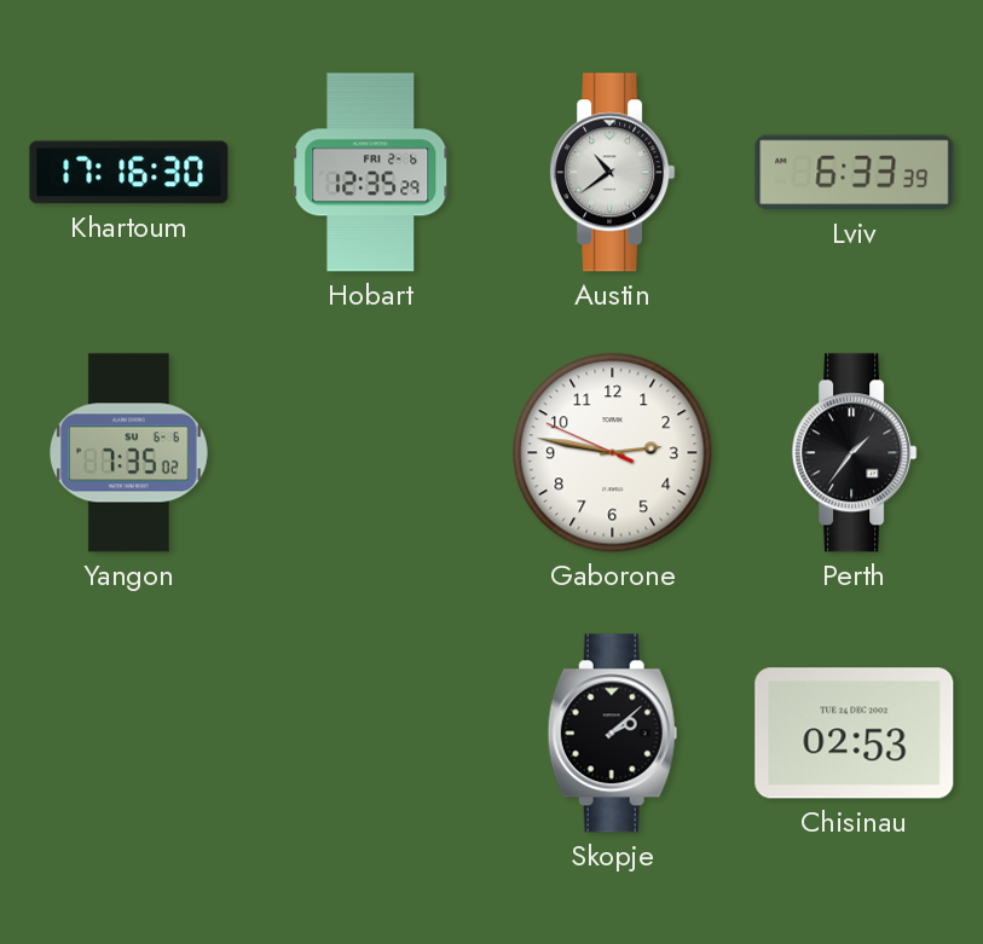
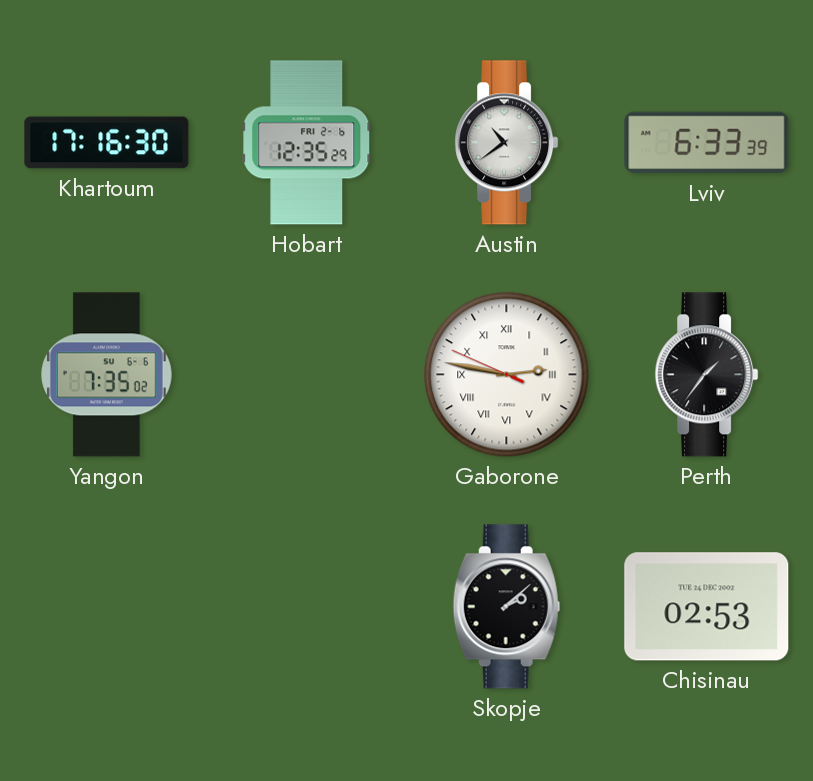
Gaborone numerals: Arabic -> Roman
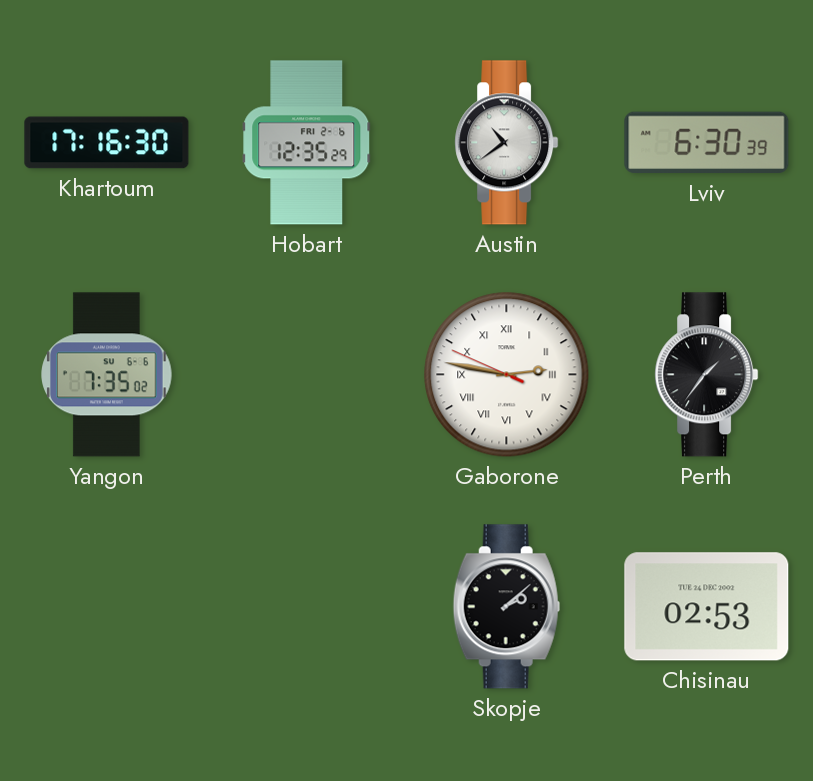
Lviv: 6:33 -> 6:30
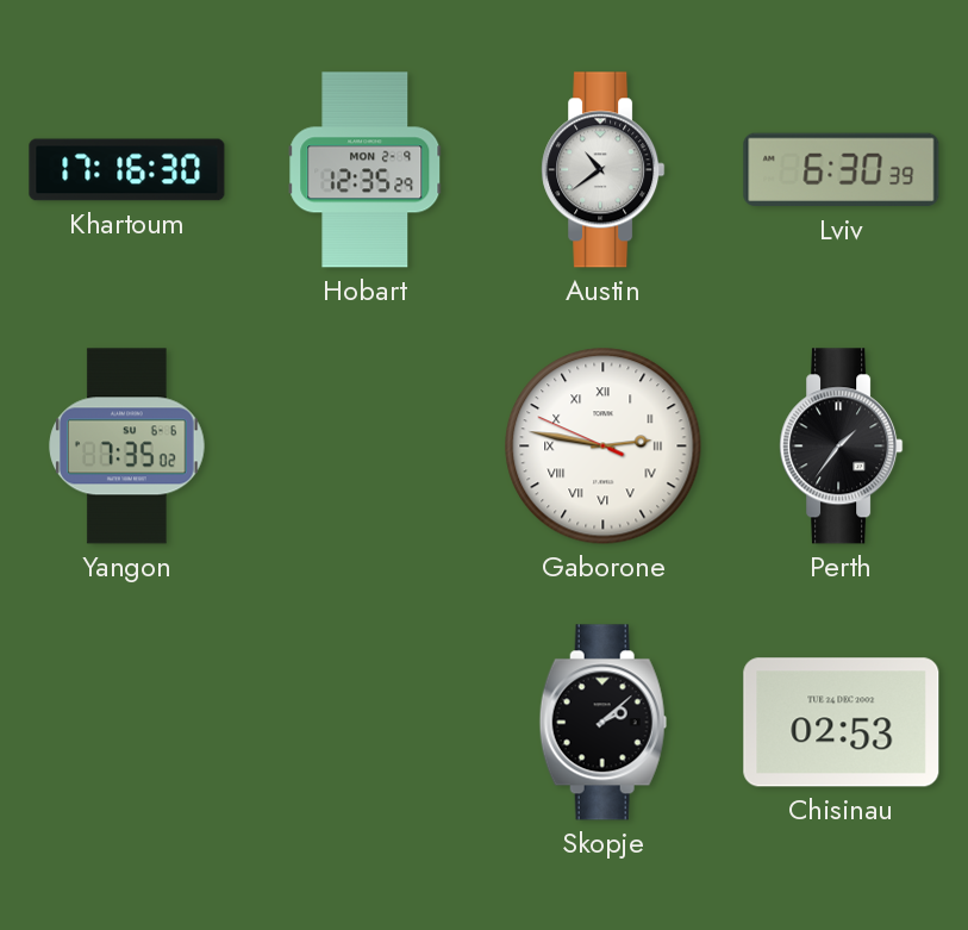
Hobart date: FRI 2-6 -> MON 2-9
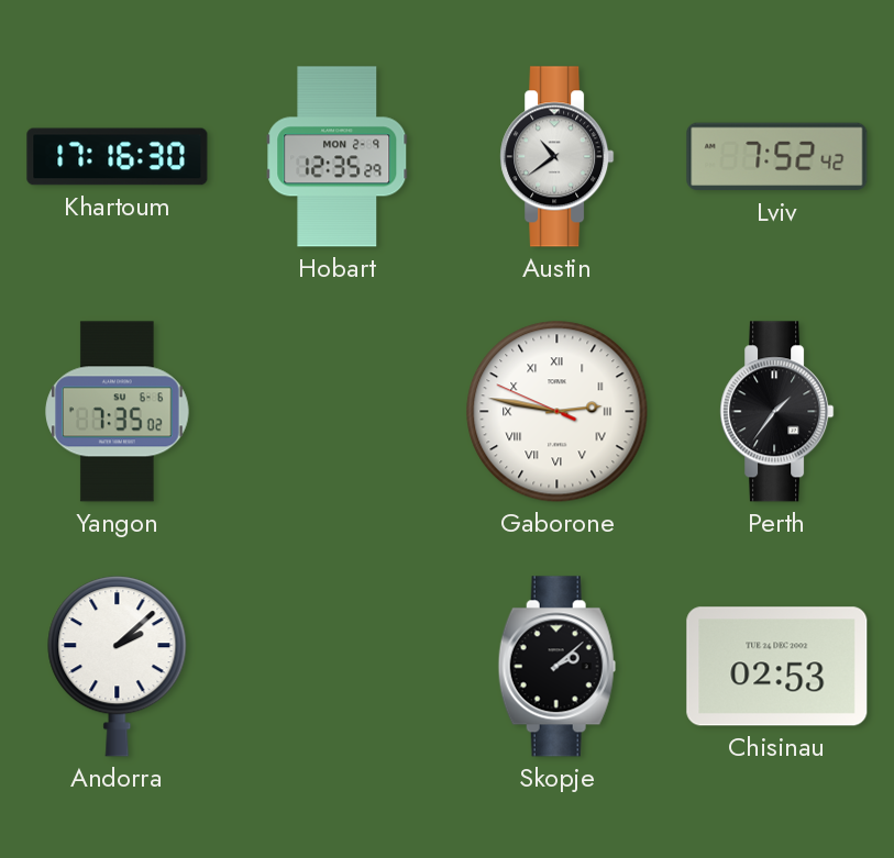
Lviv: 6:30 -> 7:52
Andorra: none -> 2:08
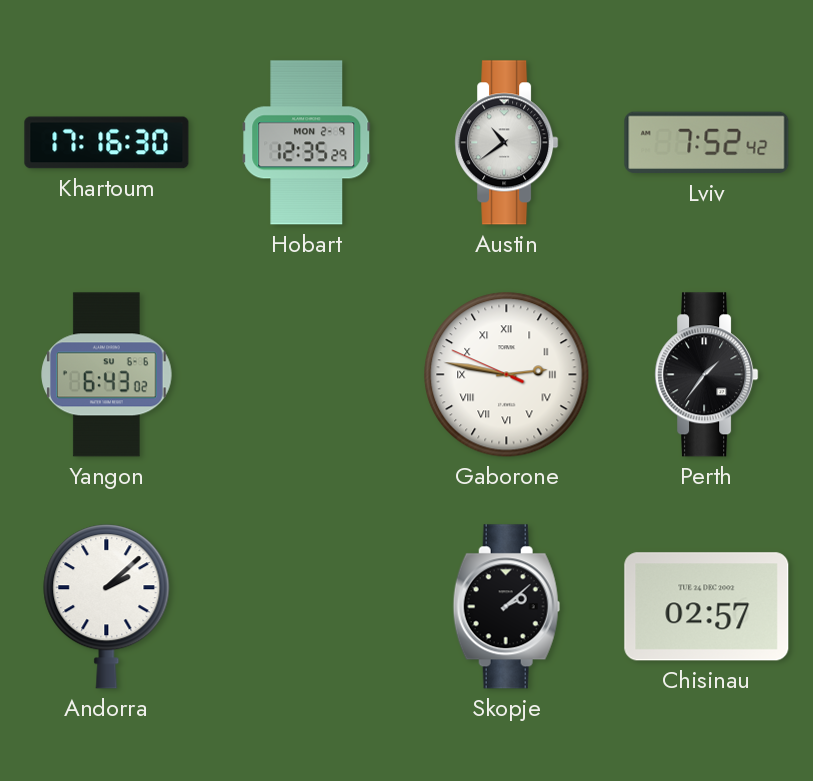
Yangon: 7:35 -> 6:43
Chisinau: 02:53 -> 02:57
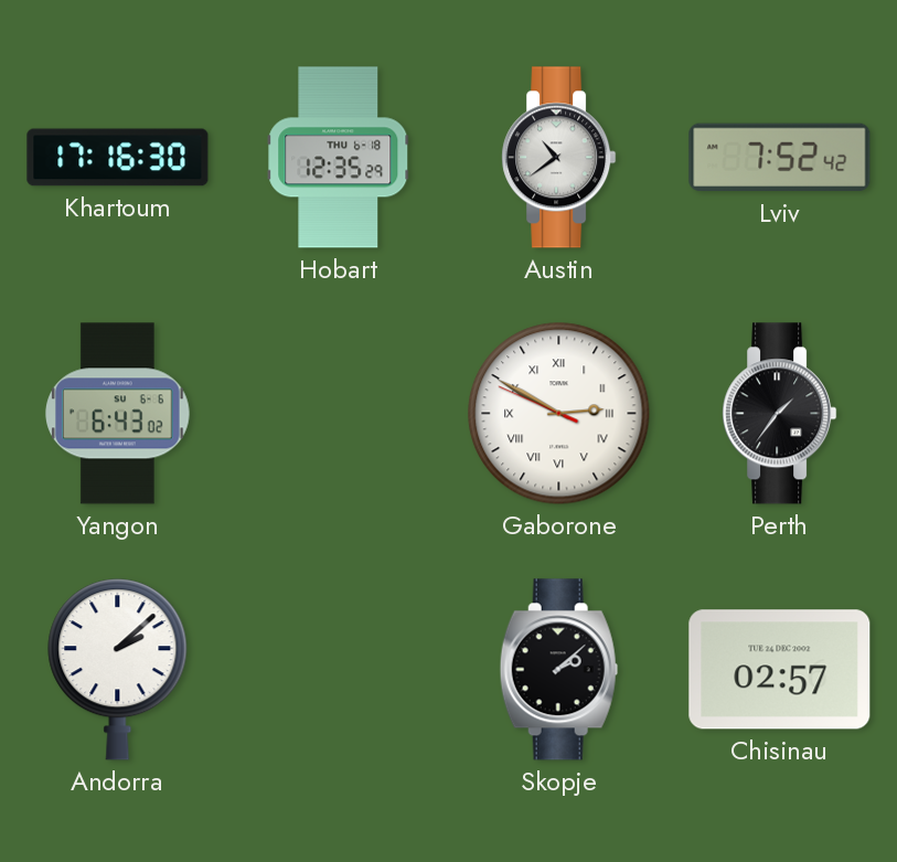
Hobart date: MON 2-9 -> THU 6-18
Gaborone: 2:46 -> 2:49
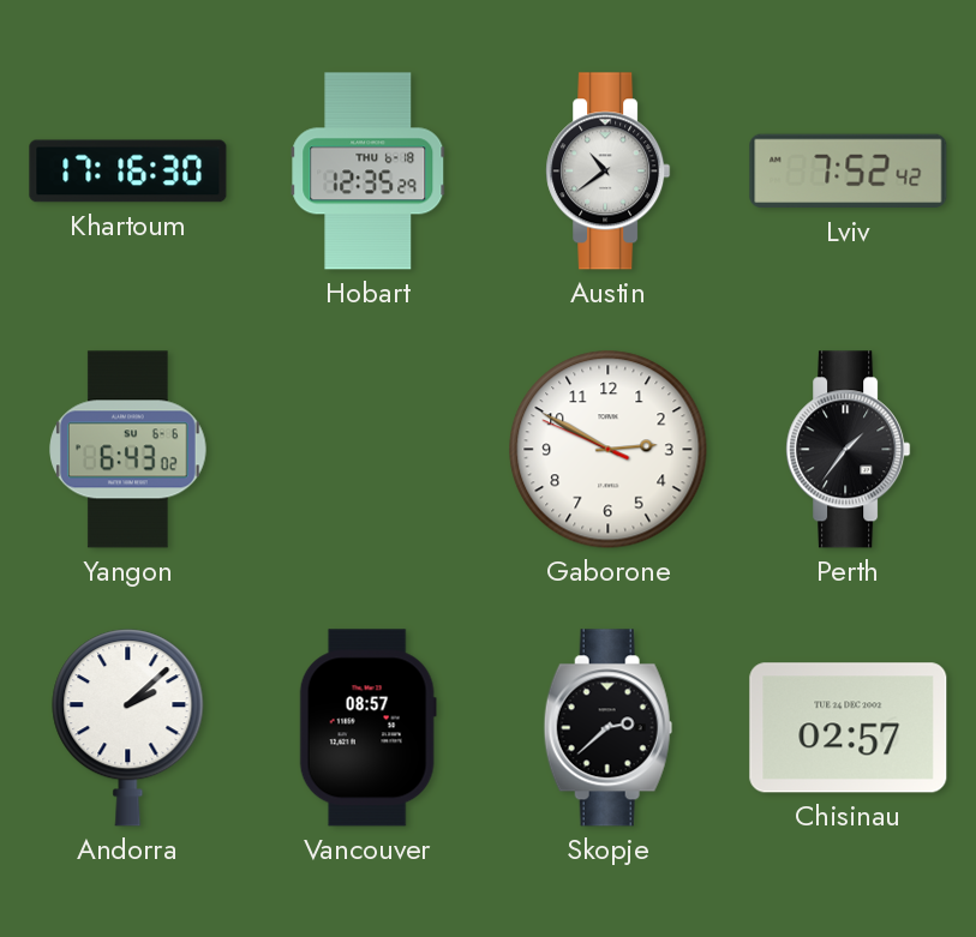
Gaborone numerals: Roman -> Arabic
Vancouver: none -> 08:57
Skopje: 2:08 -> 2:38
